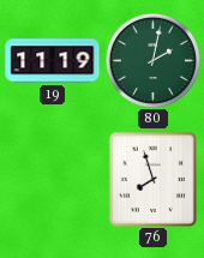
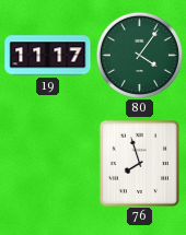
19: 11:19 -> 11:17
80: 2:02 -> 4:06
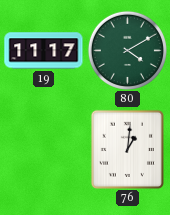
80: 4:06 -> 4:10
76: 7:57 -> 1:01
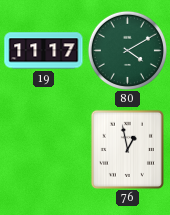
76: 1:01 -> 12:58
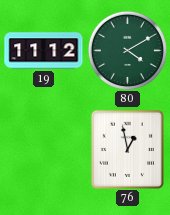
19: 11:17 -> 11:12
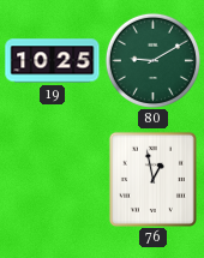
19: 11:12 -> 10:25
80: 4:10 -> 9:10
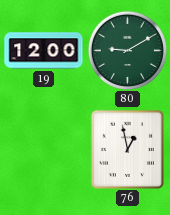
19: 10:25 -> 12:00
